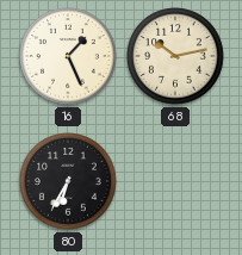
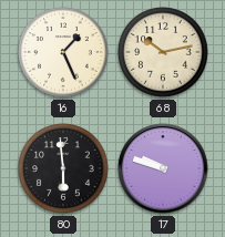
80: 6:35 -> 5:59
17: none -> 9:48
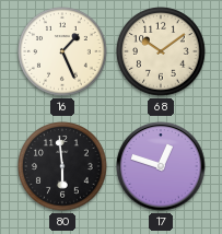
68: 10:13 -> 10:09
17: 9:48 -> 12:48
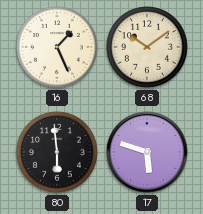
17: 12:48 -> 5:48
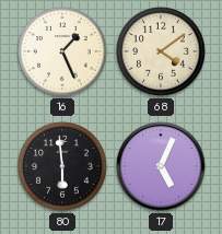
68: 10:09 -> 4:09
17: 5:48 -> 5:04
